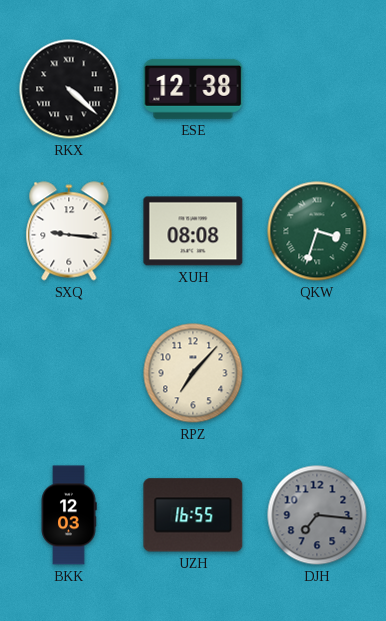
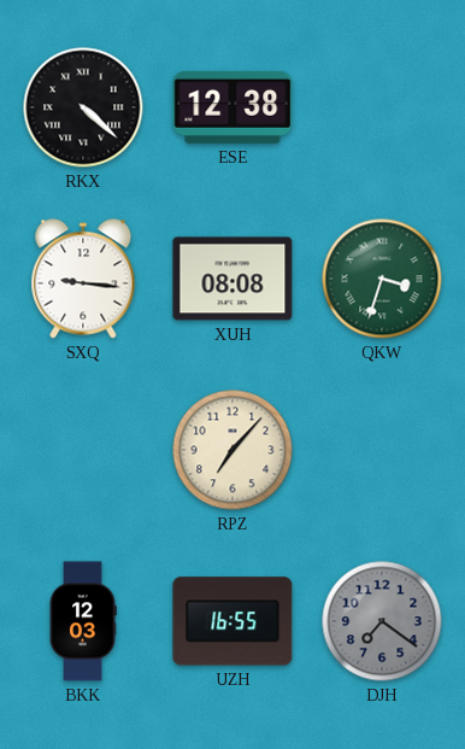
DJH: 7:16 -> 7:21
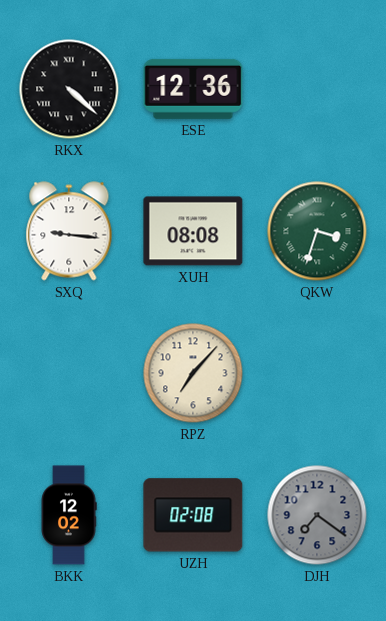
ESE: 12:38 -> 12:36
BKK: 12:03 -> 12:02
UZH: 16:55 -> 02:08
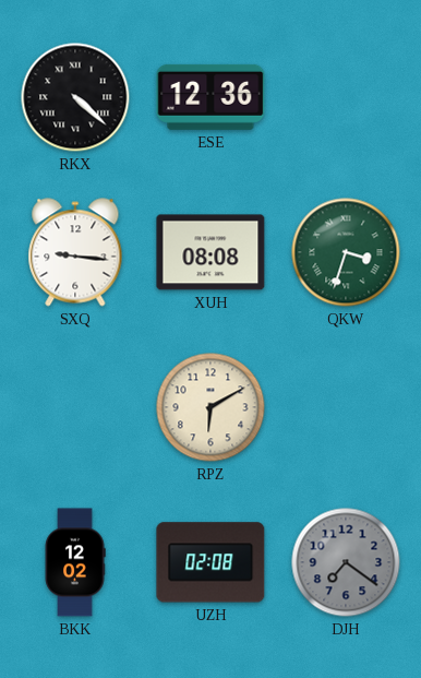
RPZ: 7:07 -> 6:10
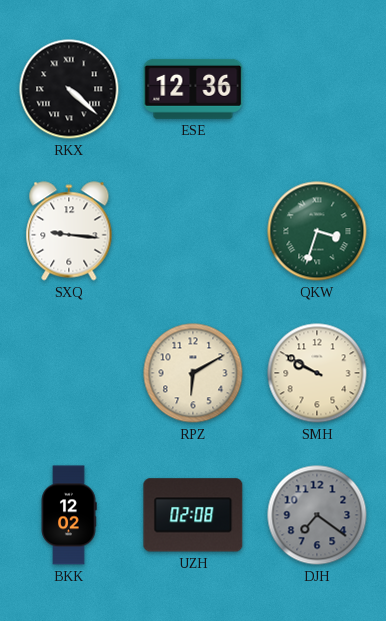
XUH: 08:08 -> none
SMH: none -> 9:50
